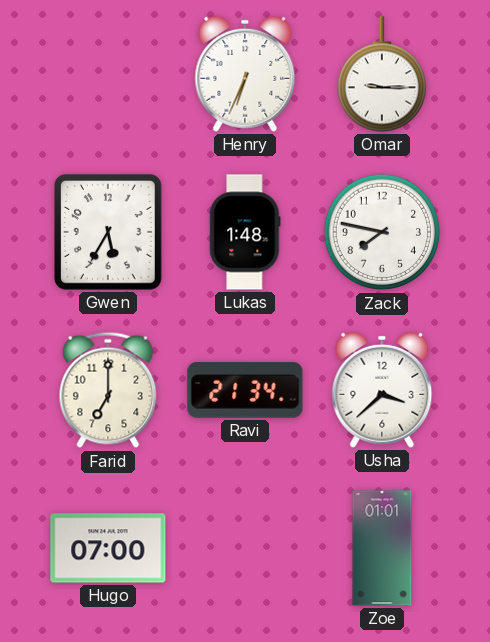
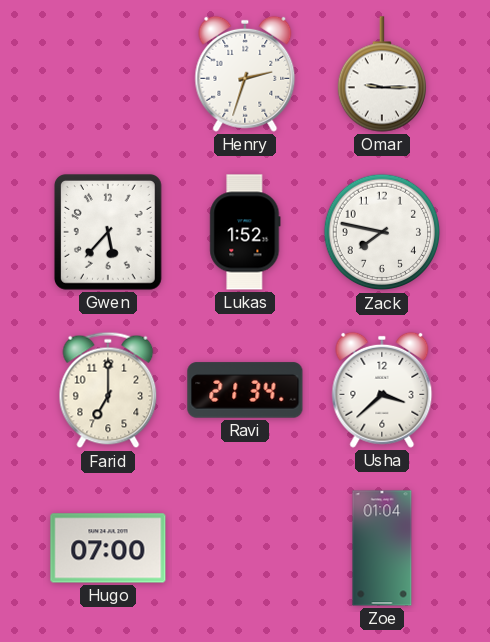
Henry: 6:34 -> 2:33
Gwen: 5:35 -> 5:37
Lukas: 1:48 -> 1:52
Zoe: 01:01 -> 01:04
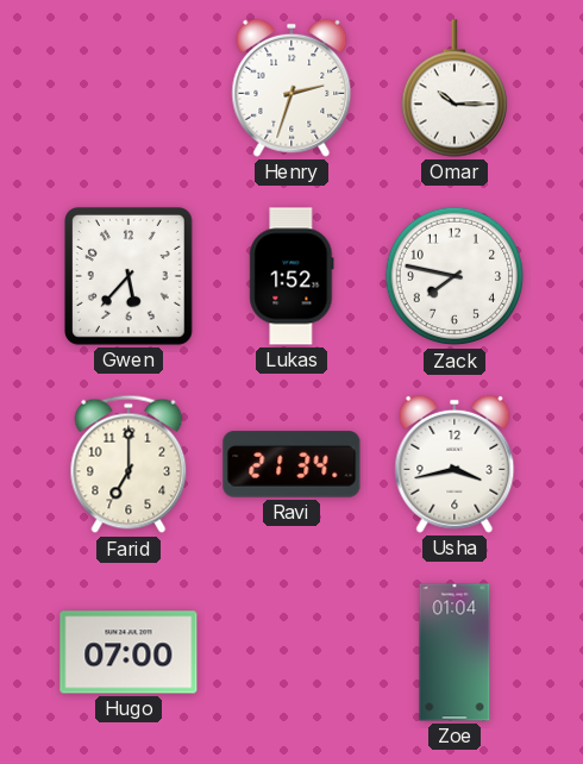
Omar: 9:15 -> 10:15
Usha: 3:38 -> 3:43
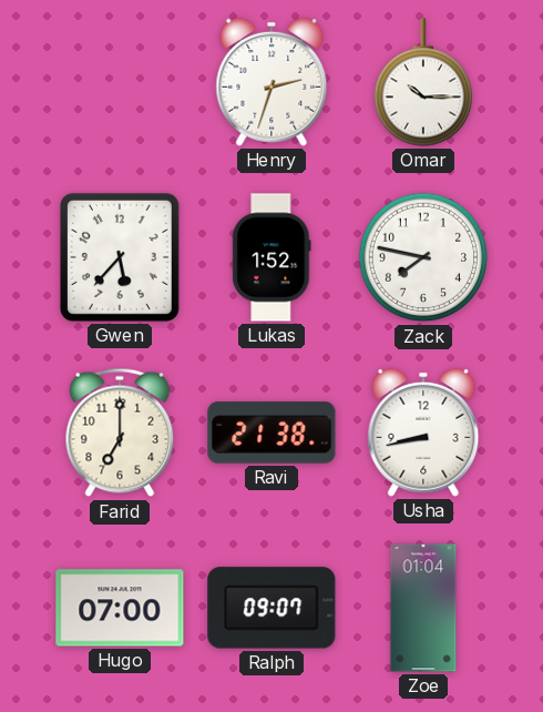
Ravi: 21:34 -> 21:38
Usha: 3:43 -> 8:43
Ralph: none -> 09:07
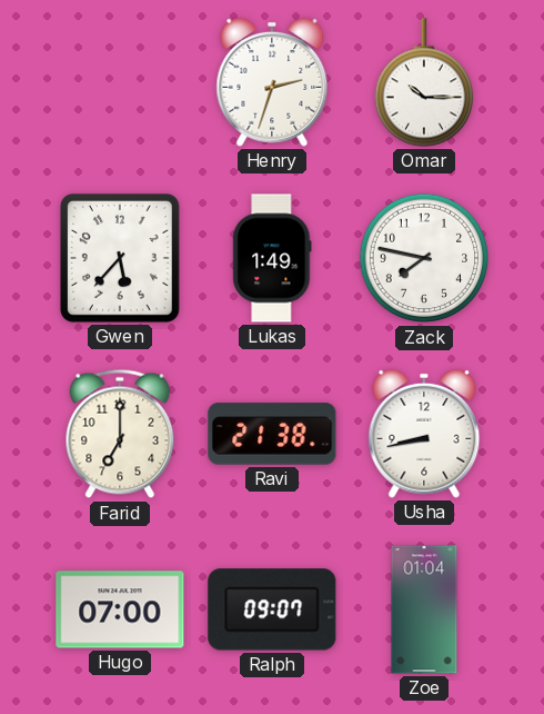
Lukas: 1:52 -> 1:49
